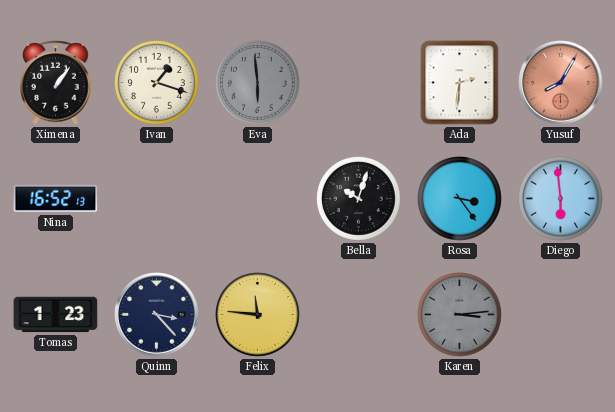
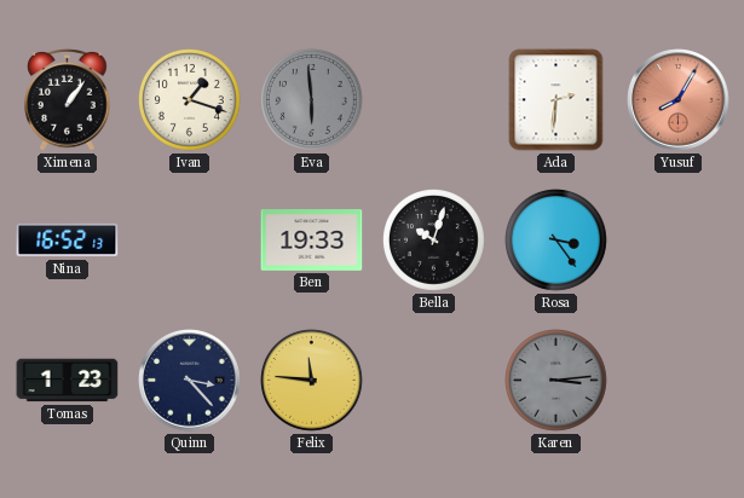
Ben: none -> 19:33
Diego: 5:59 -> none
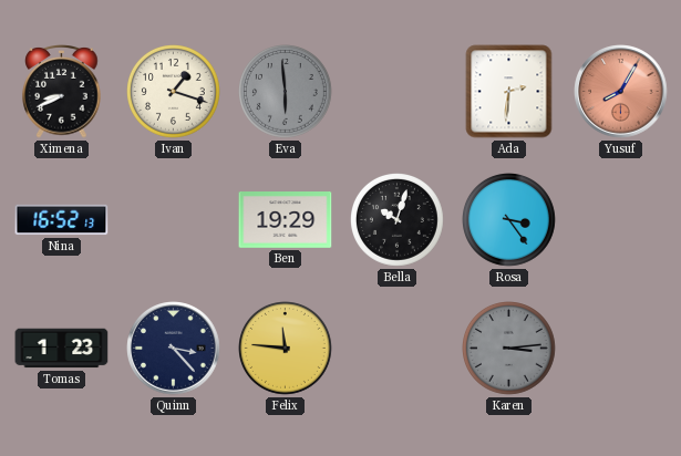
Ximena: 1:06 -> 8:41
Ben: 19:33 -> 19:29
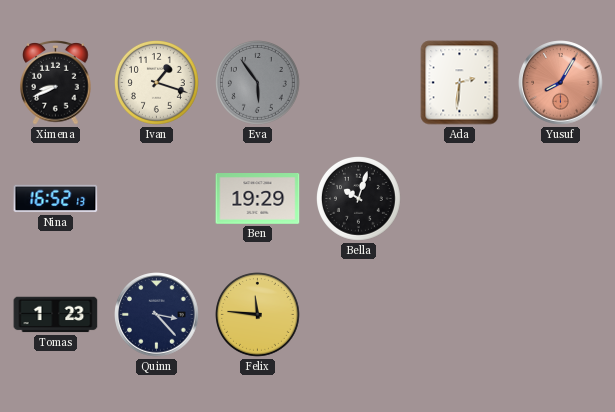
Eva: 5:59 -> 5:54
Rosa: 3:24 -> none
Karen: 3:14 -> none
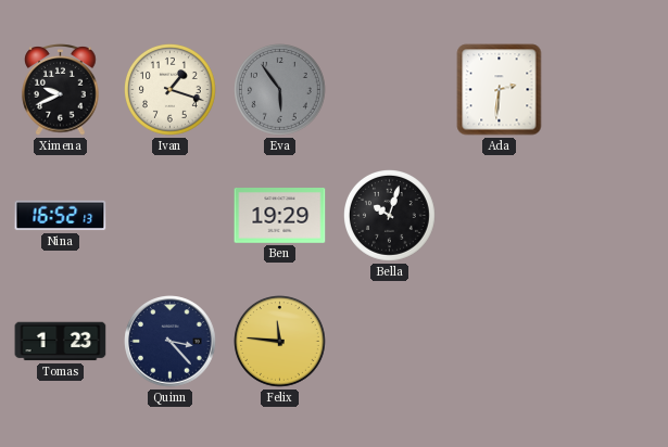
Ximena: 8:41 -> 9:41
Yusuf: 8:05 -> none
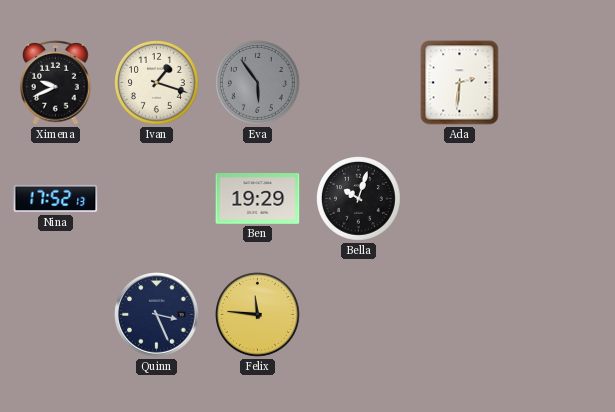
Nina: 16:52 -> 17:52
Tomas: 1:23 -> none
Quinn: 3:23 -> 3:26
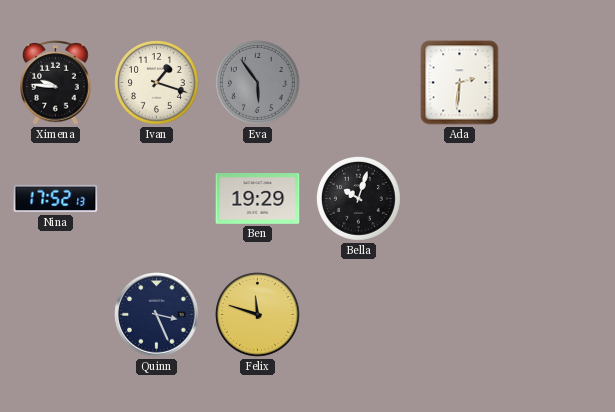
Ximena: 9:41 -> 9:46
Felix: 11:46 -> 11:48
